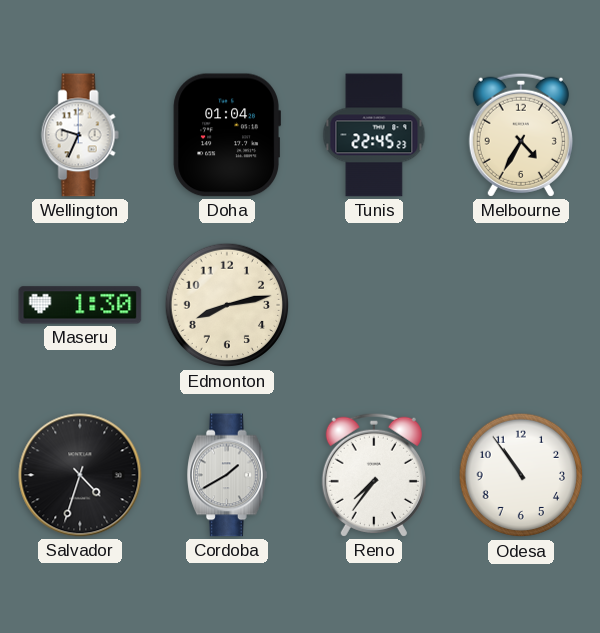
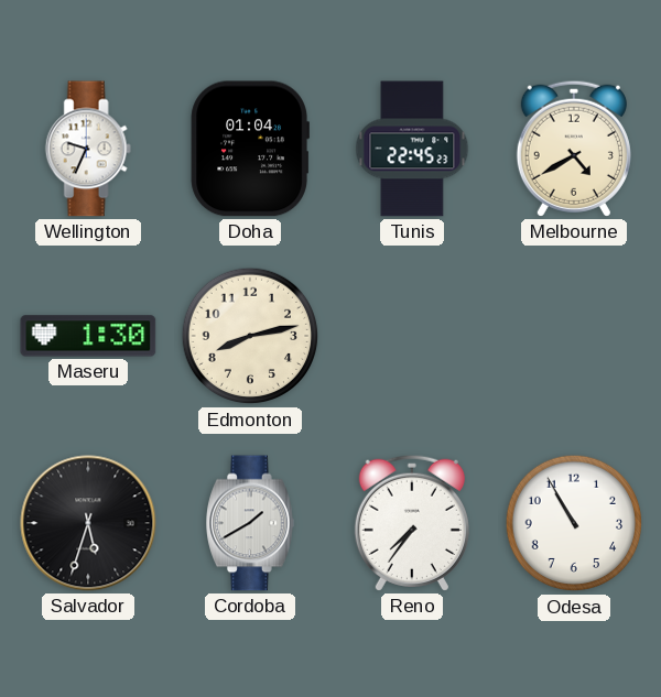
Melbourne: 4:35 -> 4:40
Salvador: 4:33 -> 5:33
Odesa: 10:54 -> 10:55
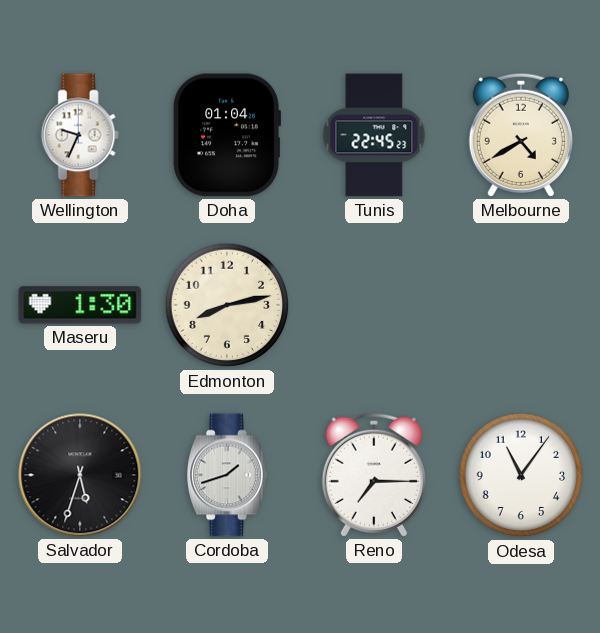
Cordoba: 1:40 -> 1:42
Reno: 7:36 -> 7:15
Odesa: 10:55 -> 11:06
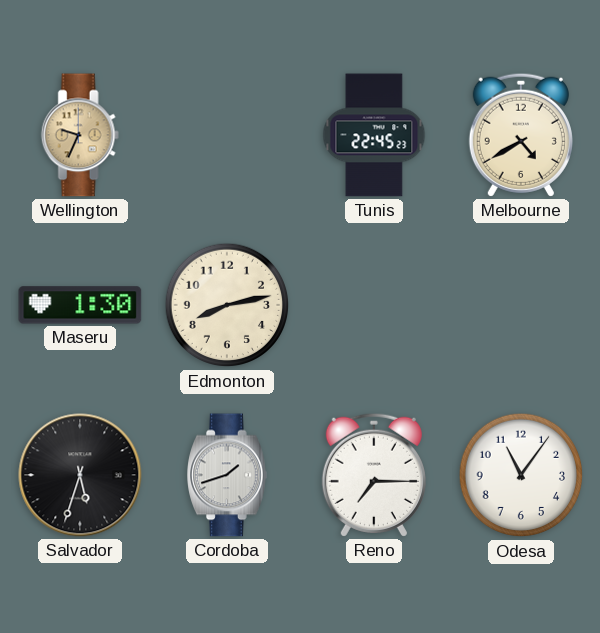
Wellington dial: white -> champagne
Doha: 01:04 -> none
